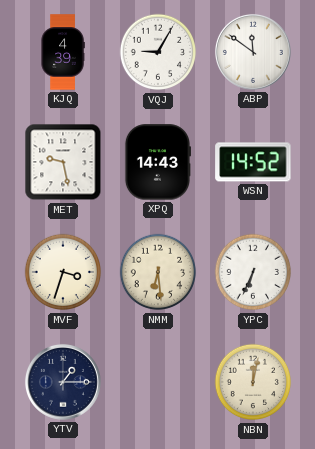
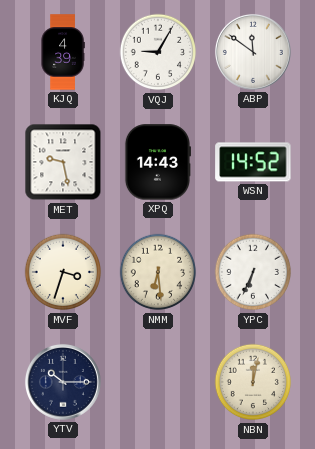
YTV: 1:15 -> 10:15
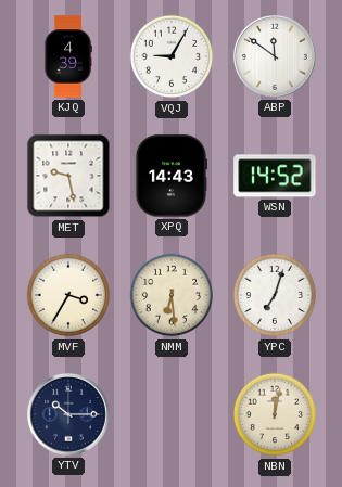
MVF: 3:33 -> 3:35
YPC: 6:34 -> 7:03
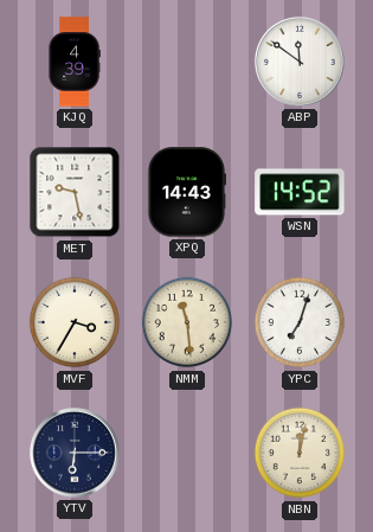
VQJ: 9:05 -> none
NMM: 6:29 -> 11:29
YTV: 10:15 -> 6:15
